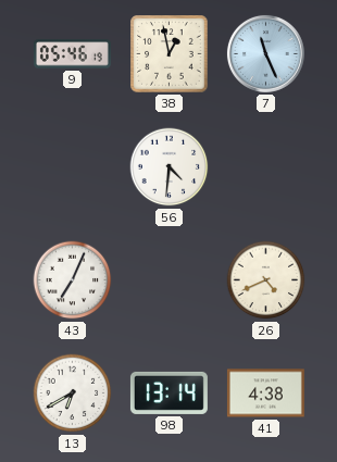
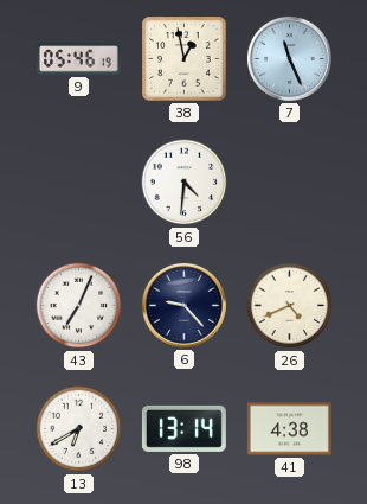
6: none -> 9:23
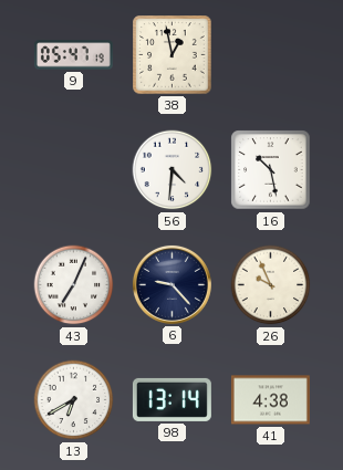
9: 05:46 -> 05:47
7: 11:26 -> none
16: none -> 10:28
26: 4:41 -> 9:56
